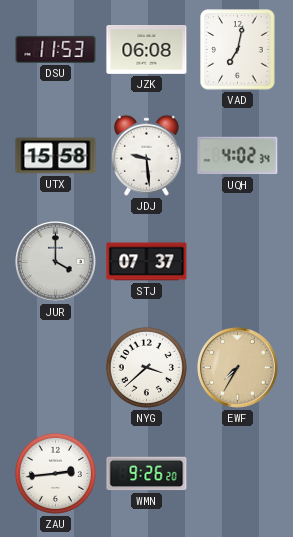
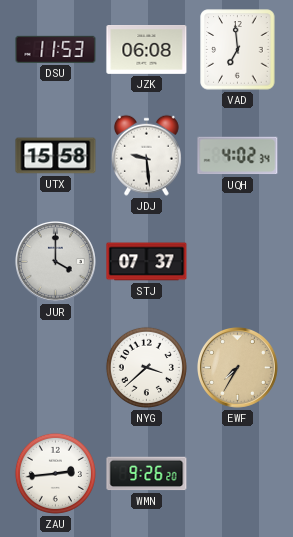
VAD: 7:02 -> 6:59
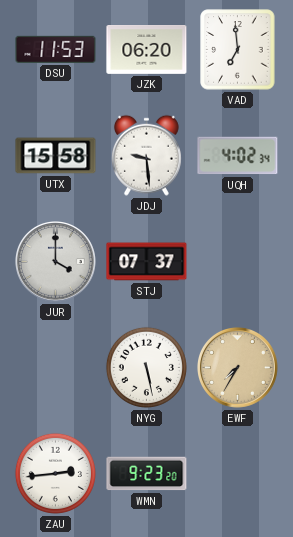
JZK: 06:08 -> 06:20
NYG: 3:38 -> 5:28
WMN: 9:26 -> 9:23
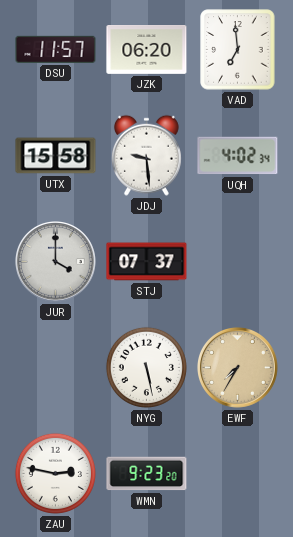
DSU: 11:53 -> 11:57
ZAU: 2:44 -> 2:47
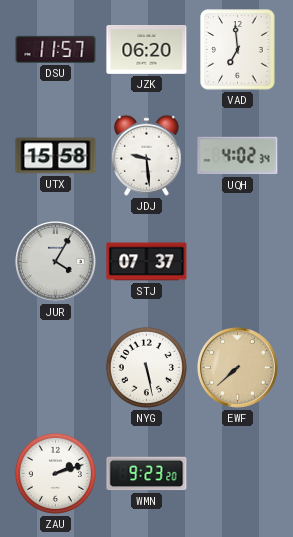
JUR: 4:00 -> 4:05
EWF: 7:35 -> 7:38
ZAU: 2:47 -> 2:12
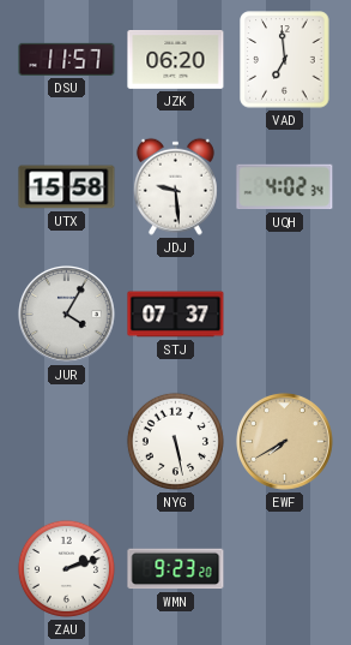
EWF: 7:38 -> 7:40
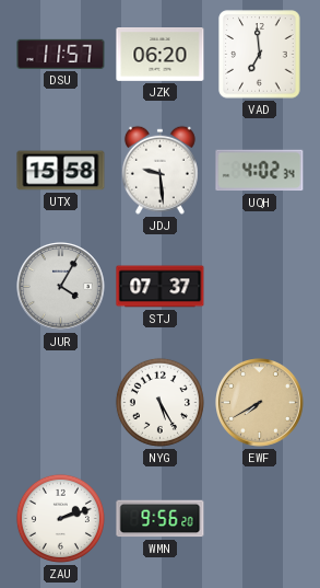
NYG: 5:28 -> 5:25
WMN: 9:23 -> 9:56
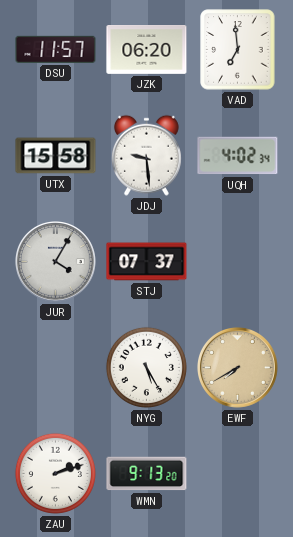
WMN: 9:56 -> 9:13
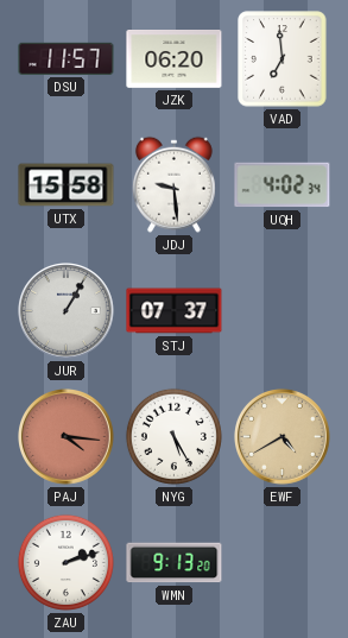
JUR: 4:05 -> 1:05
PAJ: none -> 4:16
EWF: 7:40 -> 4:40
